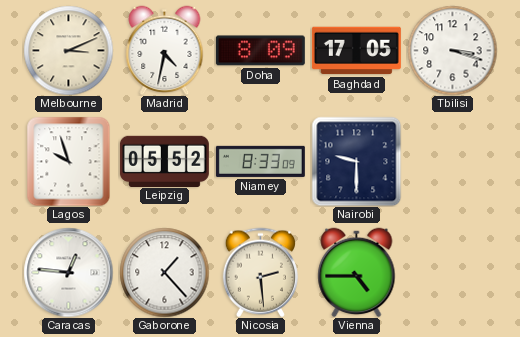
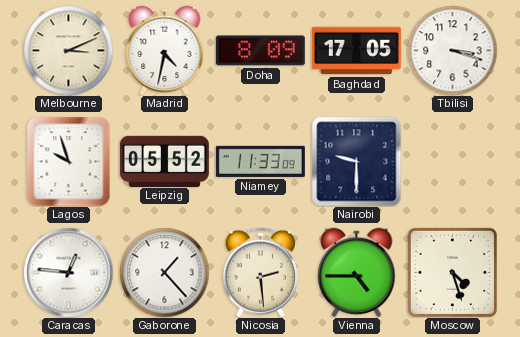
Niamey: 8:33 -> 11:33
Moscow: none -> 4:27
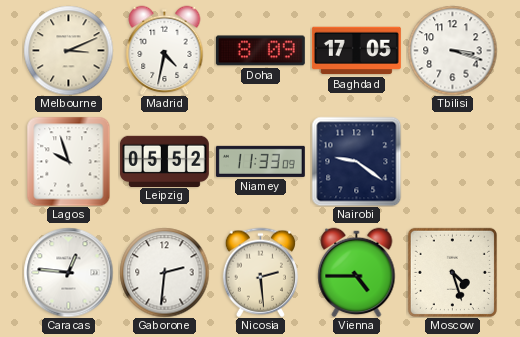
Nairobi: 9:30 -> 9:21
Gaborone: 1:23 -> 2:31
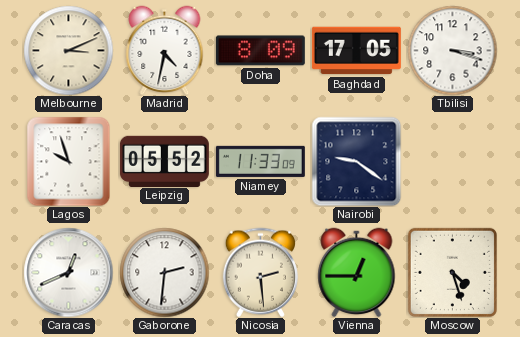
Caracas: 12:46 -> 12:41
Vienna: 4:45 -> 12:45
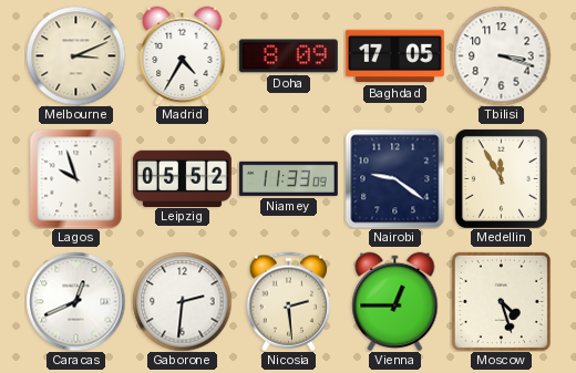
Madrid: 4:32 -> 4:35
Medellin: none -> 11:55
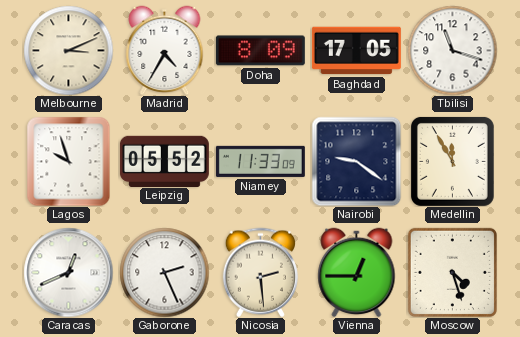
Tbilisi: 3:18 -> 11:18
Gaborone: 2:31 -> 2:26
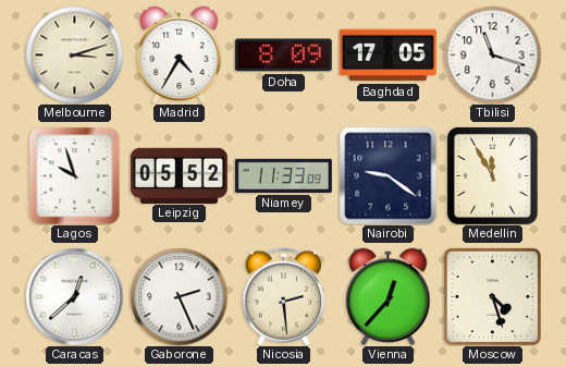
Melbourne: 3:11 -> 3:12
Caracas: 12:41 -> 12:38
Vienna: 12:45 -> 12:37
